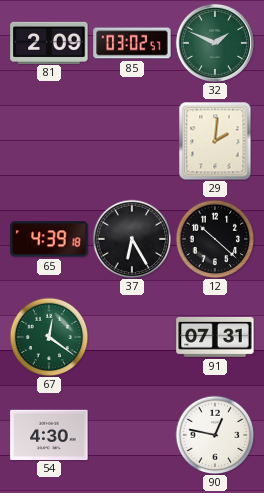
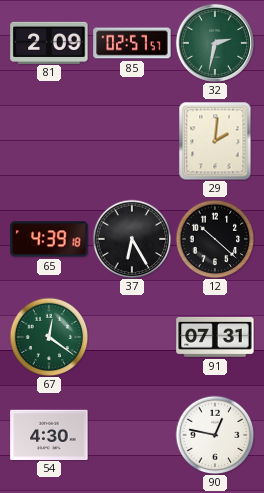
85: 03:02 -> 02:57
32: 1:49 -> 2:32
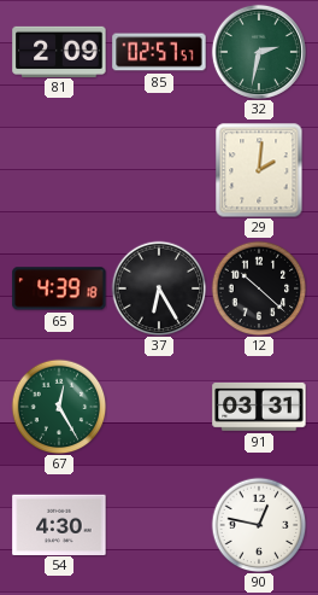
67: 12:21 -> 12:25
91: 07:31 -> 03:31
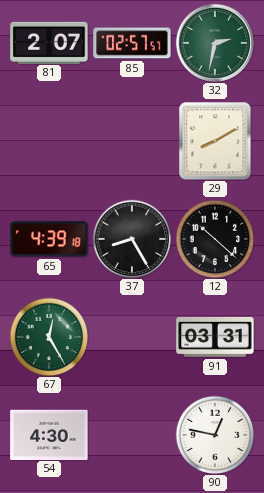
81: 2:09 -> 2:07
29: 2:01 -> 8:10
37: 6:25 -> 8:25
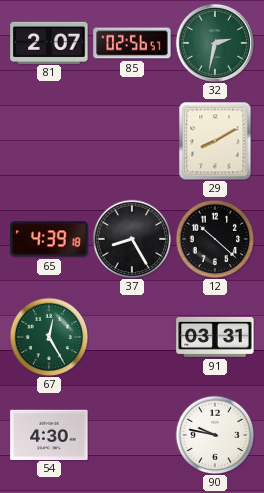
85: 02:57 -> 02:56
90: 12:47 -> 9:47
